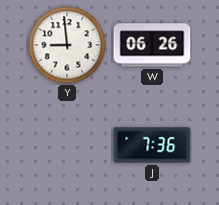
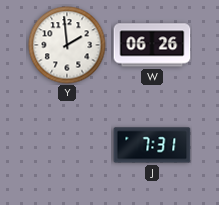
Y: 8:59 -> 1:59
J: 7:36 -> 7:31
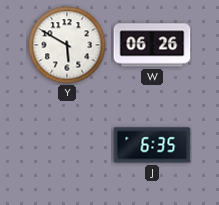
Y: 1:59 -> 5:50
J: 7:31 -> 6:35
